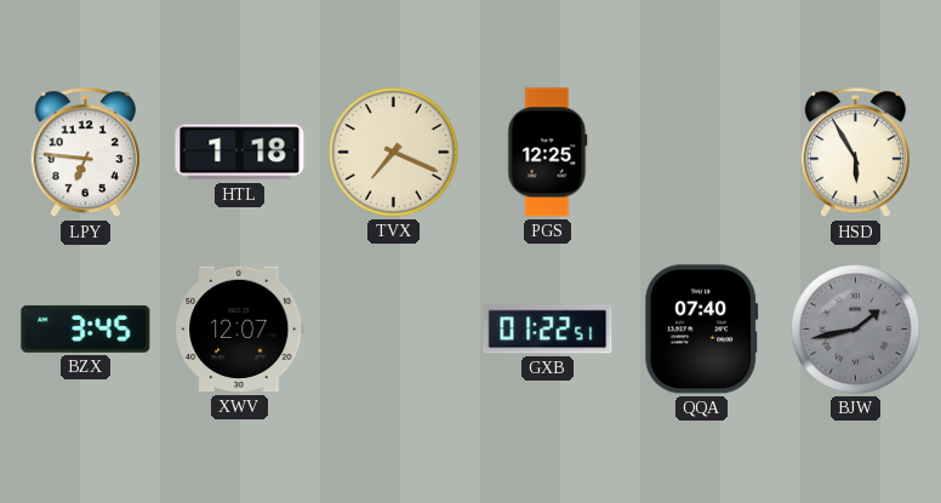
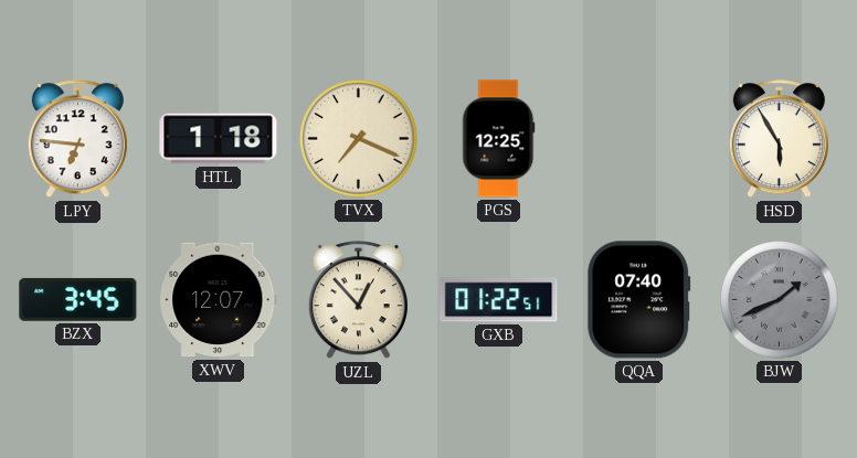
UZL: none -> 12:53
BJW: 1:43 -> 1:41
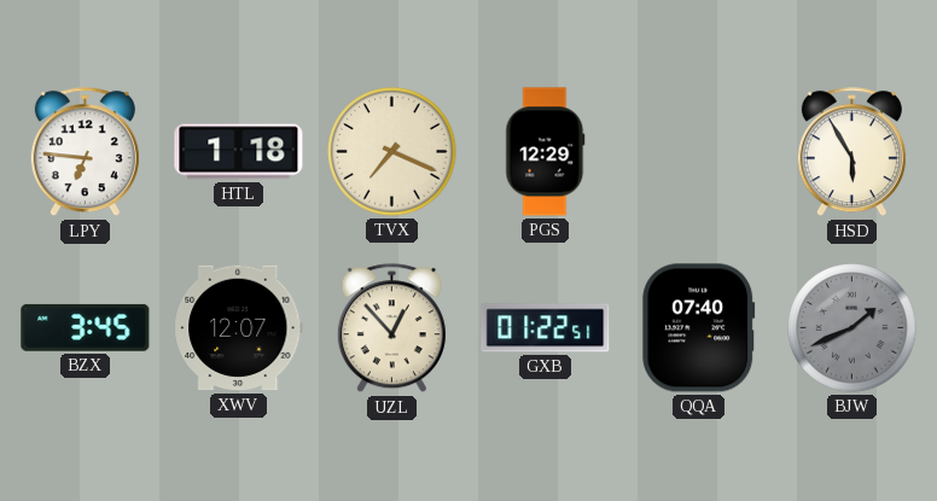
PGS: 12:25 -> 12:29
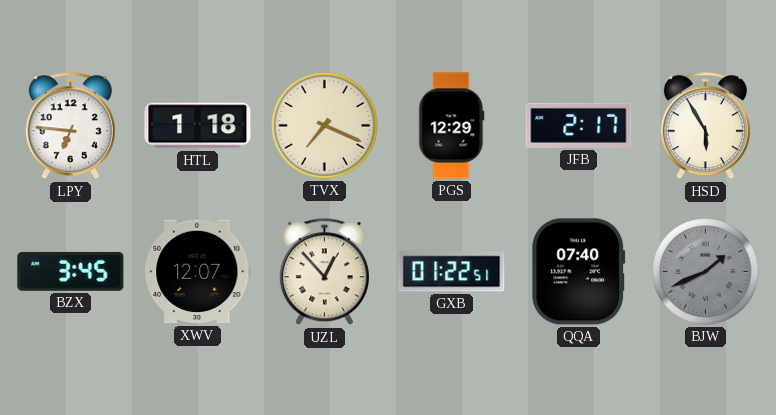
JFB: none -> 2:17
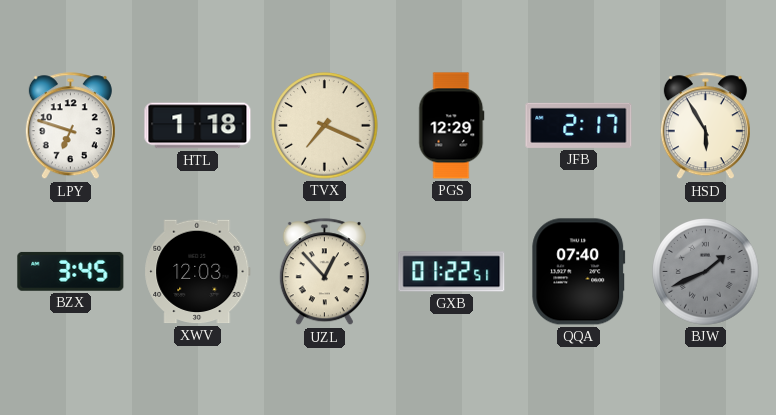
LPY: 6:46 -> 6:48
XWV: 12:07 -> 12:03
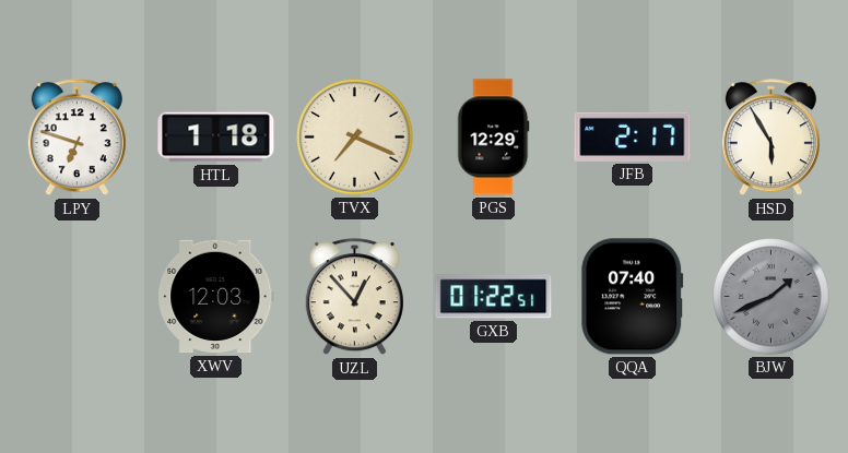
BZX: 3:45 -> none
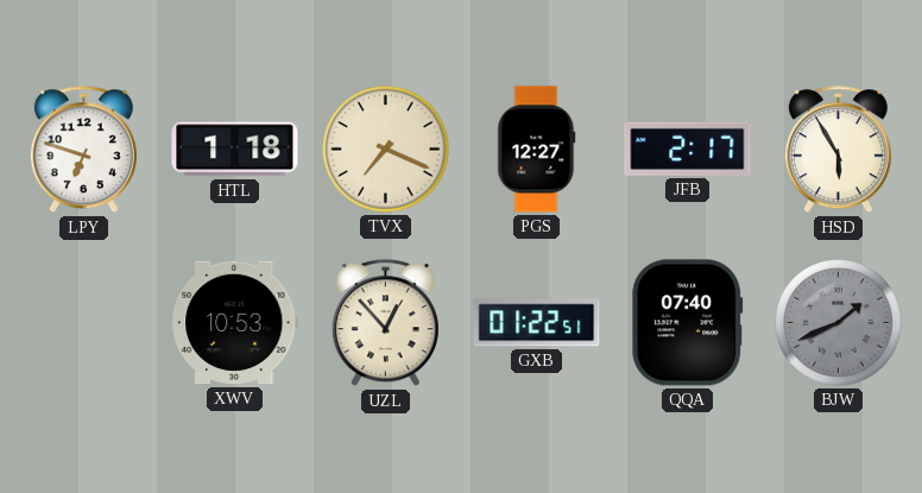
PGS: 12:29 -> 12:27
XWV: 12:03 -> 10:53
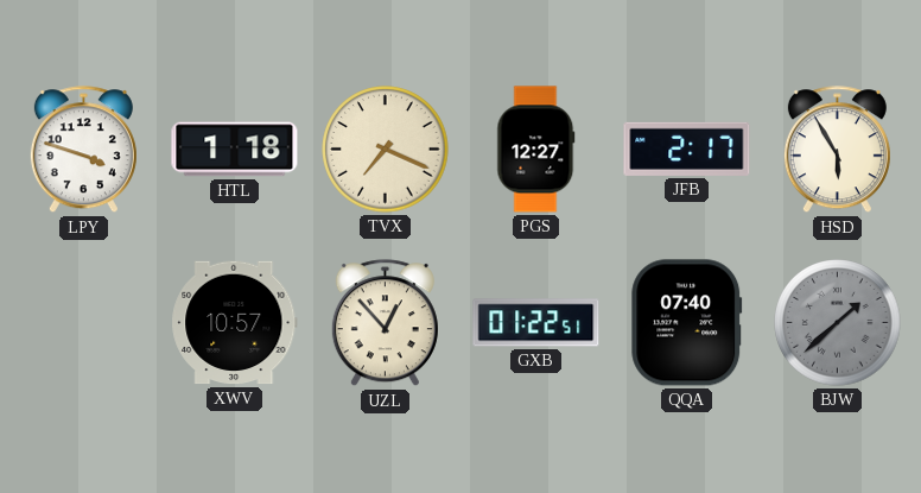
LPY: 6:48 -> 3:48
XWV: 10:53 -> 10:57
BJW: 1:41 -> 1:38
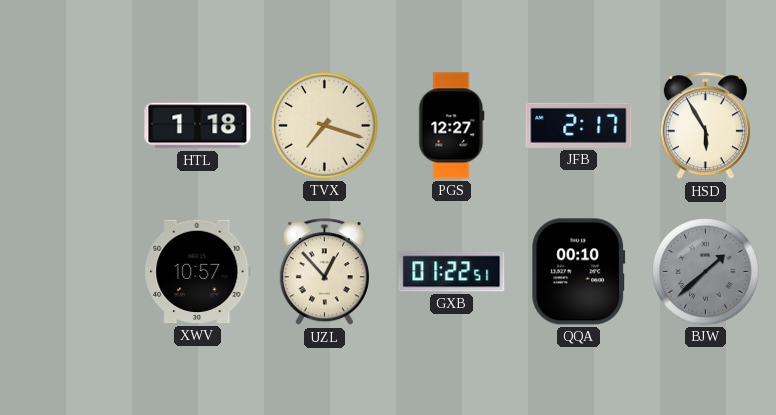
LPY: 3:48 -> none
TVX: 7:19 -> 7:18
QQA: 07:40 -> 00:10
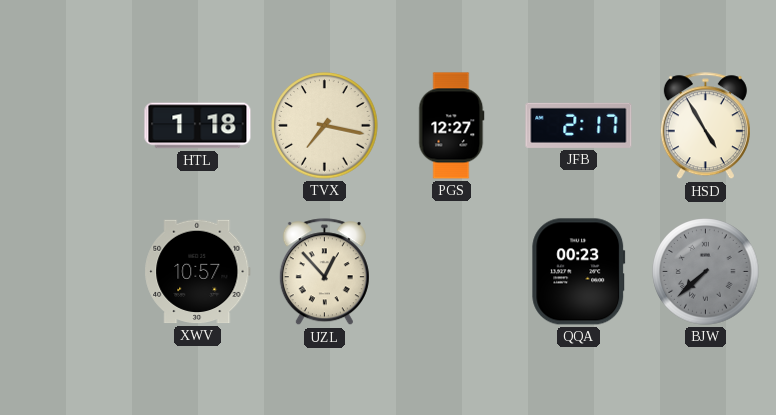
TVX: 7:18 -> 7:17
HSD: 5:55 -> 4:55
GXB: 01:22 -> none
QQA: 00:10 -> 00:23
BJW: 1:38 -> 7:38
